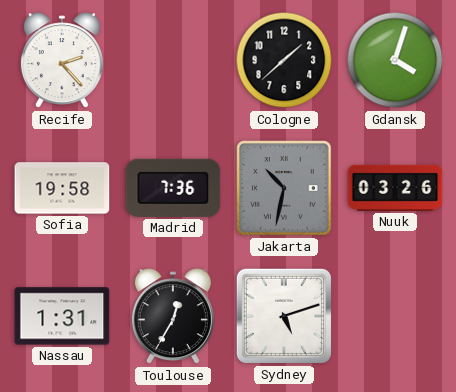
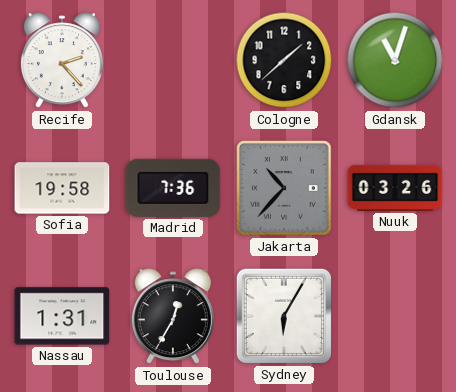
Gdansk: 4:03 -> 11:03
Jakarta: 10:32 -> 10:37
Sydney: 5:12 -> 6:05
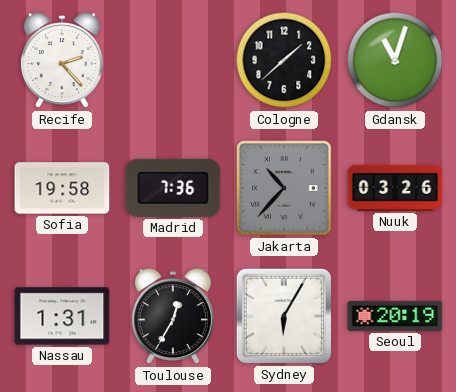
Seoul: none -> 20:19
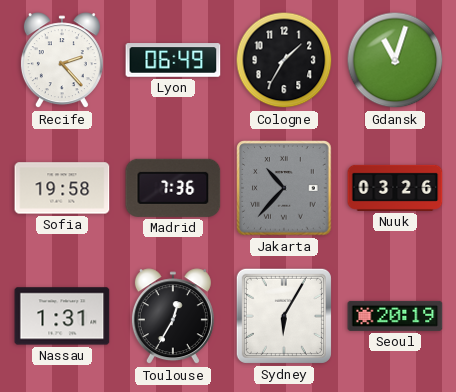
Lyon: none -> 06:49
Cologne: 1:38 -> 1:35
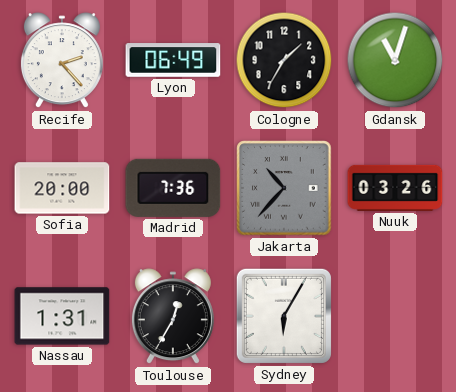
Sofia: 19:58 -> 20:00
Seoul: 20:19 -> none
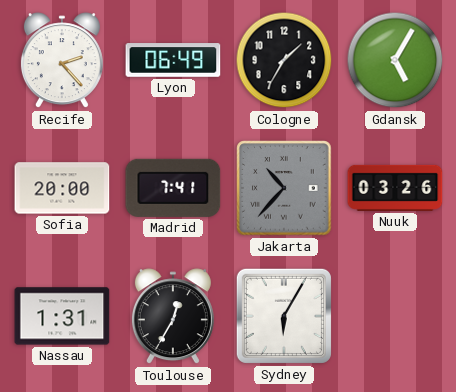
Gdansk: 11:03 -> 5:05
Madrid: 7:36 -> 7:41
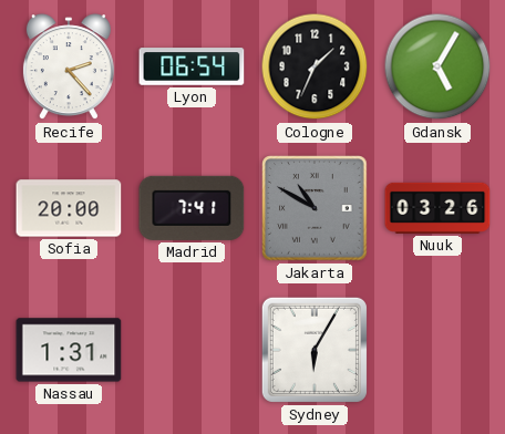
Lyon: 06:49 -> 06:54
Cologne: 1:35 -> 1:34
Jakarta: 10:37 -> 10:50
Toulouse: 12:35 -> none
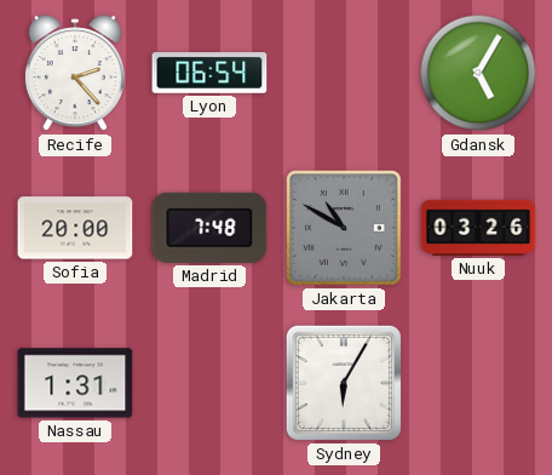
Cologne: 1:34 -> none
Madrid: 7:41 -> 7:48
